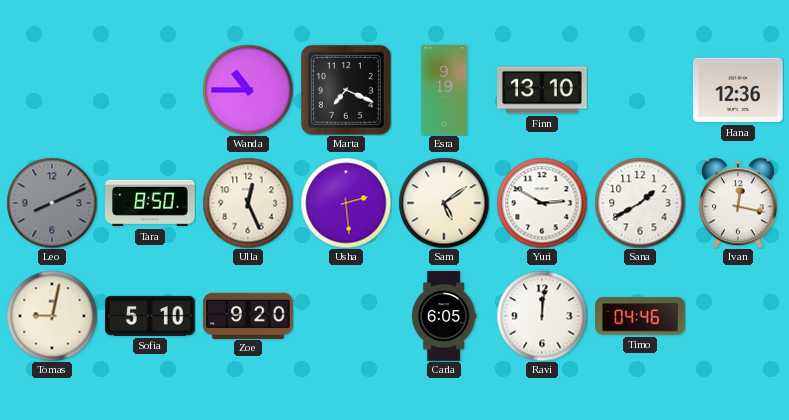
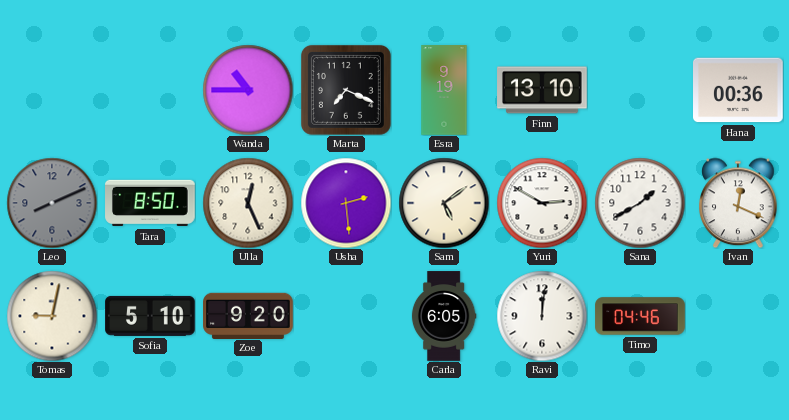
Hana: 12:36 -> 00:36
Ivan: 12:17 -> 12:19
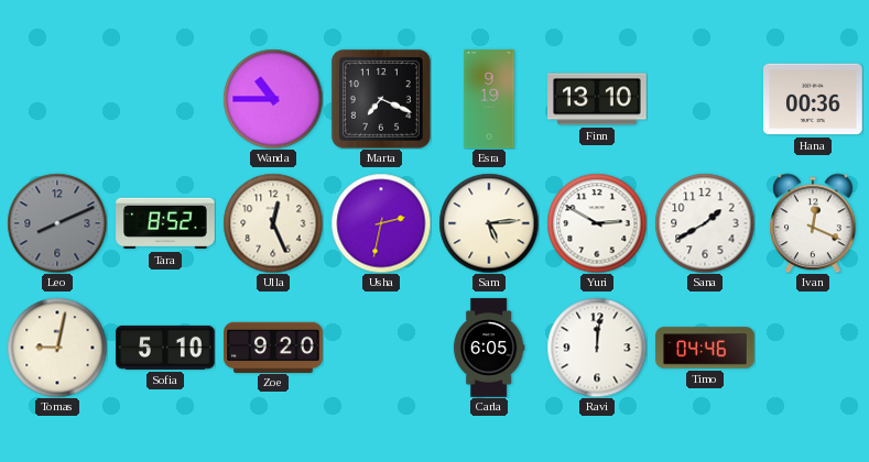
Tara: 8:50 -> 8:52
Usha: 2:29 -> 2:32
Sam: 5:09 -> 5:14
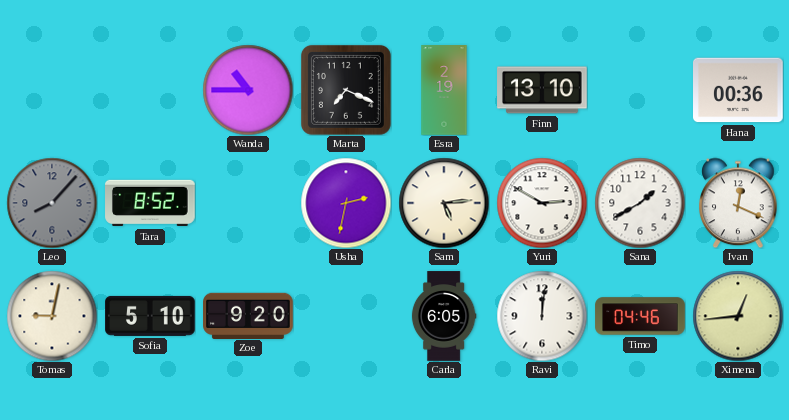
Esra: 9:19 -> 2:19
Leo: 8:11 -> 8:07
Ulla: 12:26 -> none
Ximena: none -> 12:44
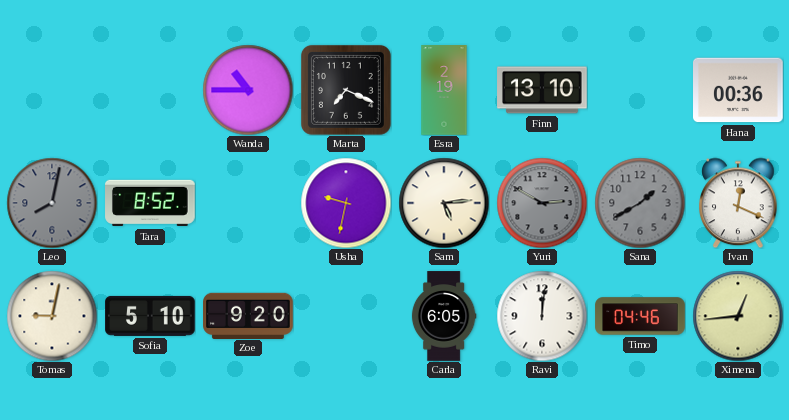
Leo: 8:07 -> 8:02
Usha: 2:32 -> 9:32
Yuri dial: white -> grey
Sana dial: white -> grey
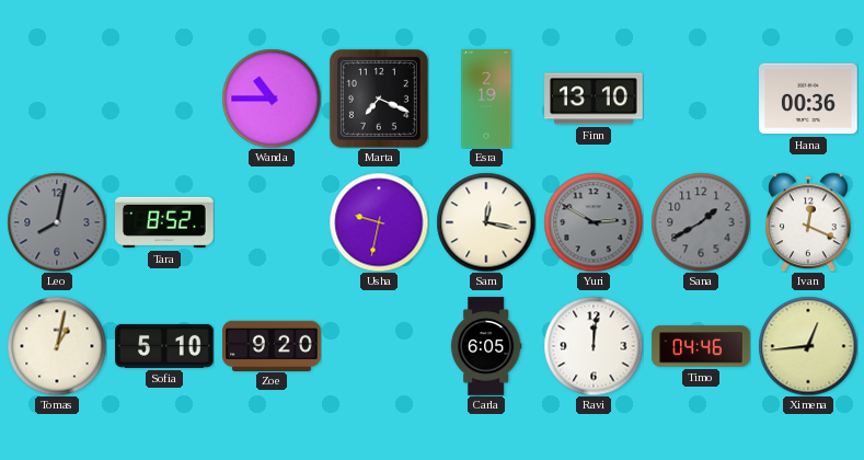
Sam: 5:14 -> 12:17
Tomas: 9:02 -> 1:02
